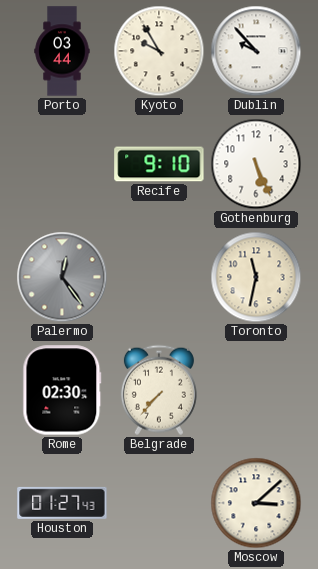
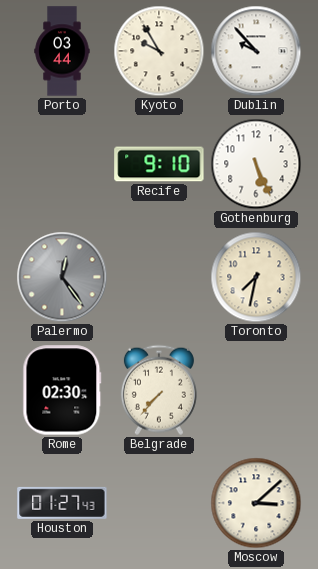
Toronto: 11:32 -> 7:32
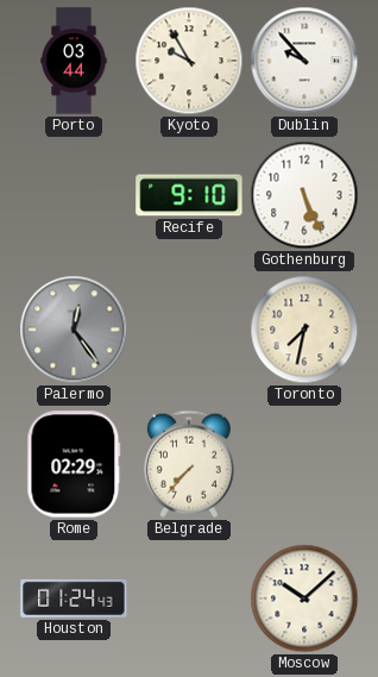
Rome: 02:30 -> 02:29
Houston: 01:27 -> 01:24
Moscow: 3:08 -> 10:08
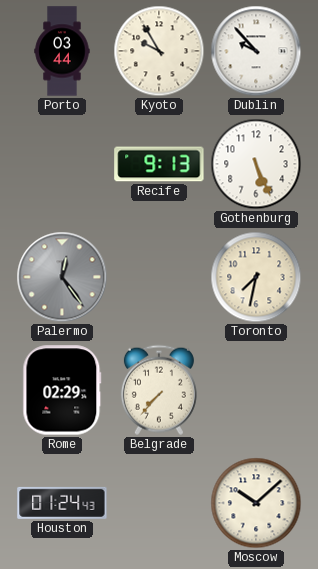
Recife: 9:10 -> 9:13
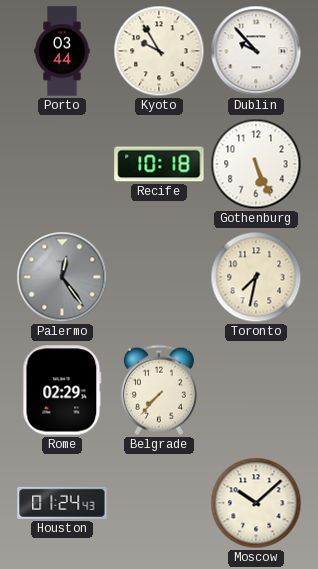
Recife: 9:13 -> 10:18
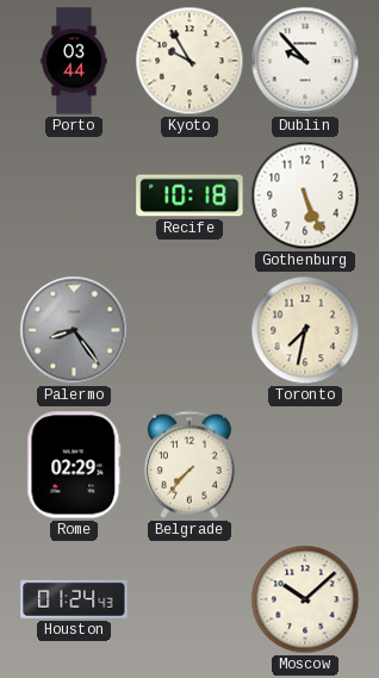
Palermo: 12:24 -> 8:24
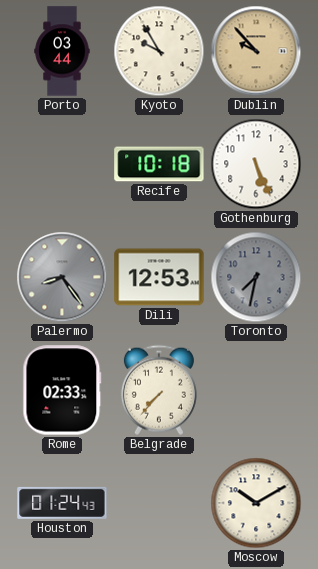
Dublin dial: white -> champagne
Dili: none -> 12:53
Toronto dial: cream -> grey
Rome: 02:29 -> 02:33
Moscow: 10:08 -> 10:10
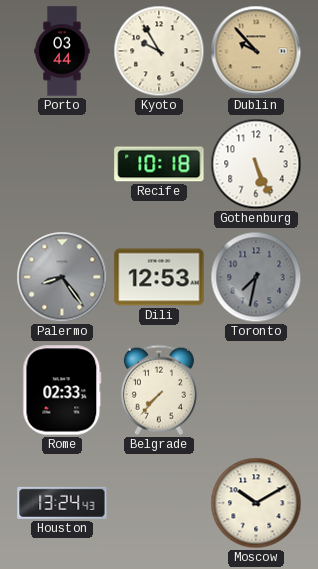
Houston: 01:24 -> 13:24
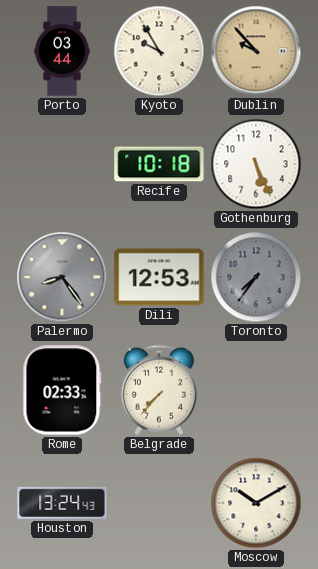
Toronto: 7:32 -> 7:36
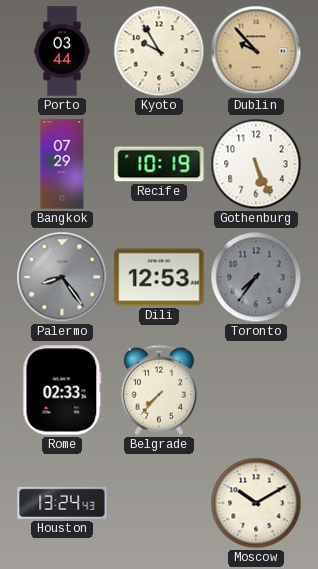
Bangkok: none -> 07:29
Recife: 10:18 -> 10:19
